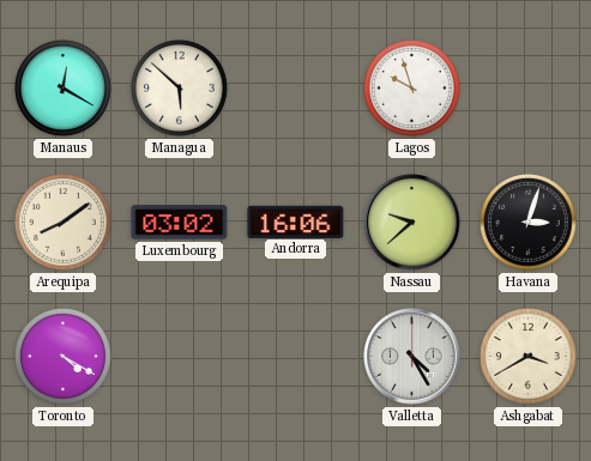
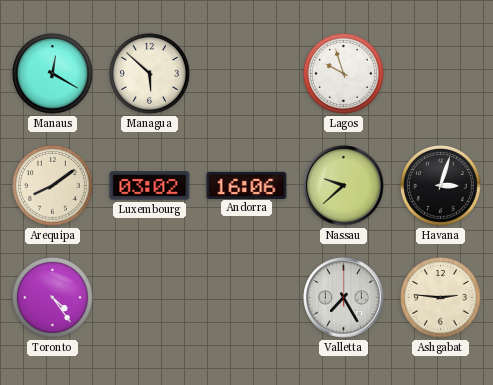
Toronto: 4:20 -> 4:24
Valletta: 4:25 -> 7:25
Ashgabat: 3:40 -> 2:46
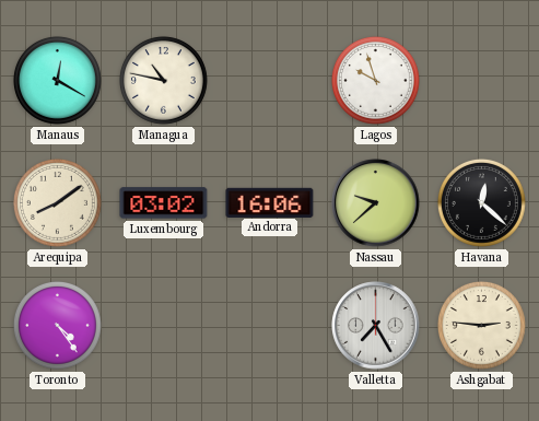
Managua: 5:52 -> 10:47
Havana: 3:03 -> 12:22
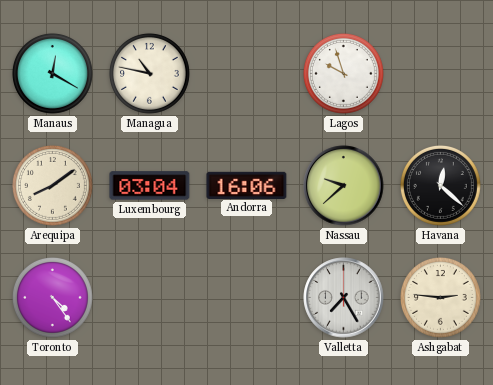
Luxembourg: 03:02 -> 03:04
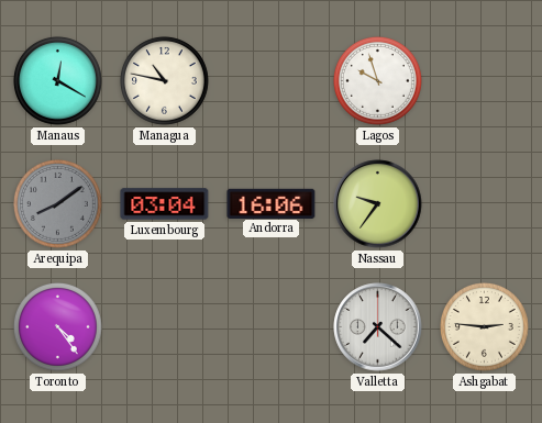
Arequipa dial: cream -> grey
Nassau: 9:38 -> 9:36
Havana: 12:22 -> none
Valletta: 7:25 -> 7:22
